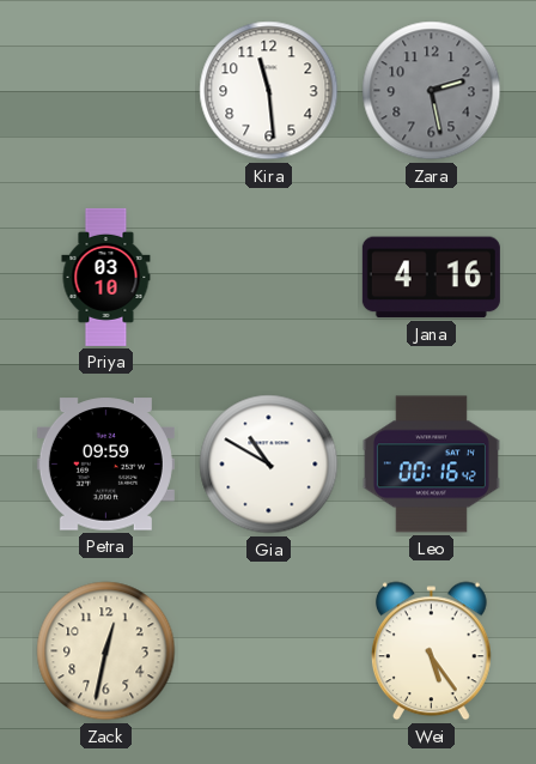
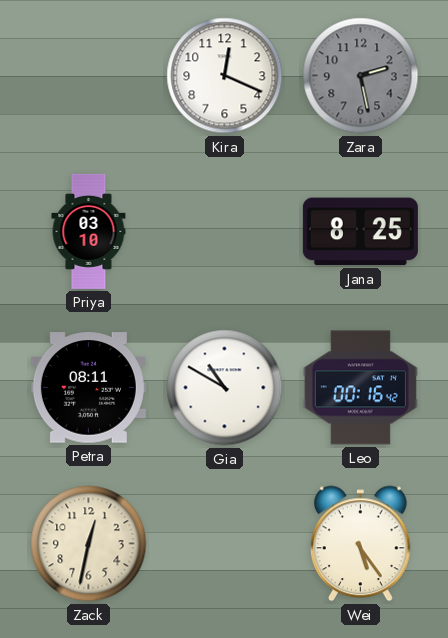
Kira: 11:29 -> 12:19
Jana: 4:16 -> 8:25
Petra: 09:59 -> 08:11
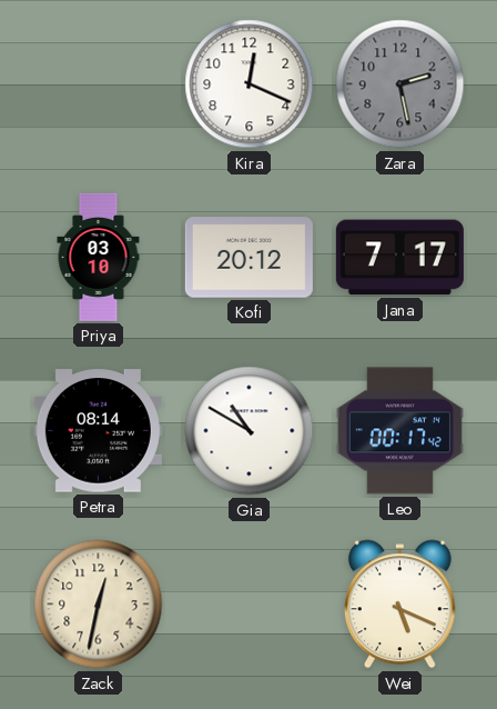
Kofi: none -> 20:12
Jana: 8:25 -> 7:17
Petra: 08:11 -> 08:14
Leo: 00:16 -> 00:17
Wei: 5:24 -> 5:19
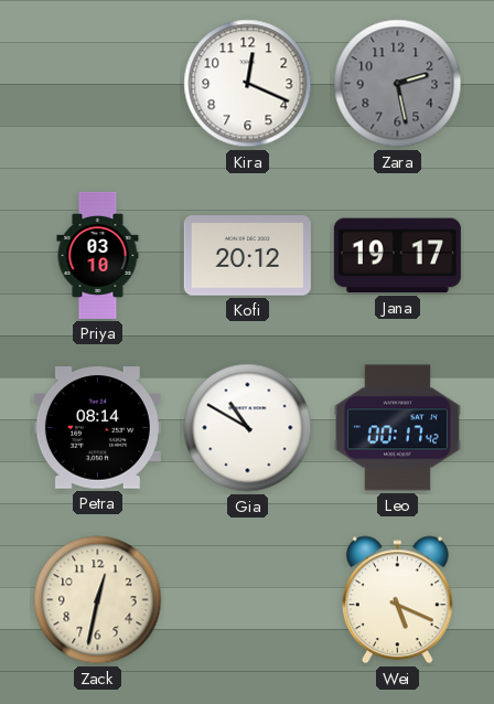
Jana: 7:17 -> 19:17
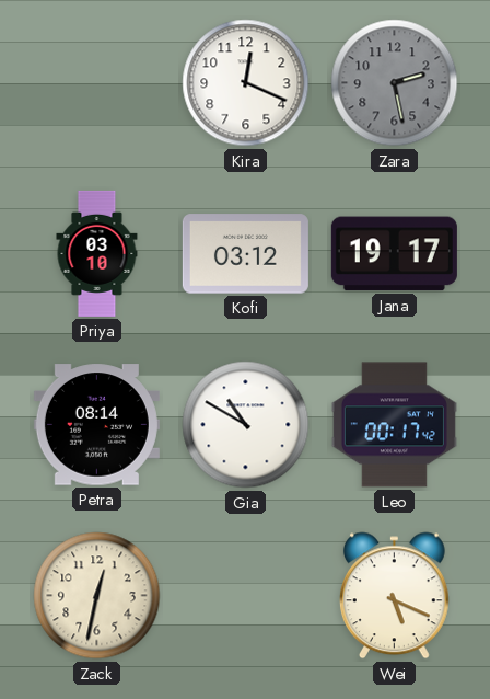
Kofi: 20:12 -> 03:12
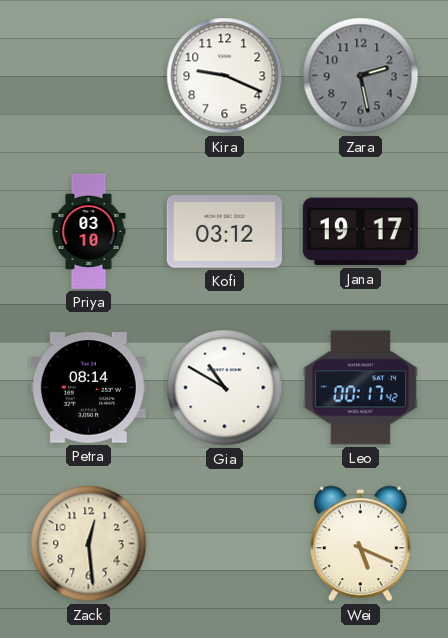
Kira: 12:19 -> 9:19
Zack: 12:32 -> 12:29
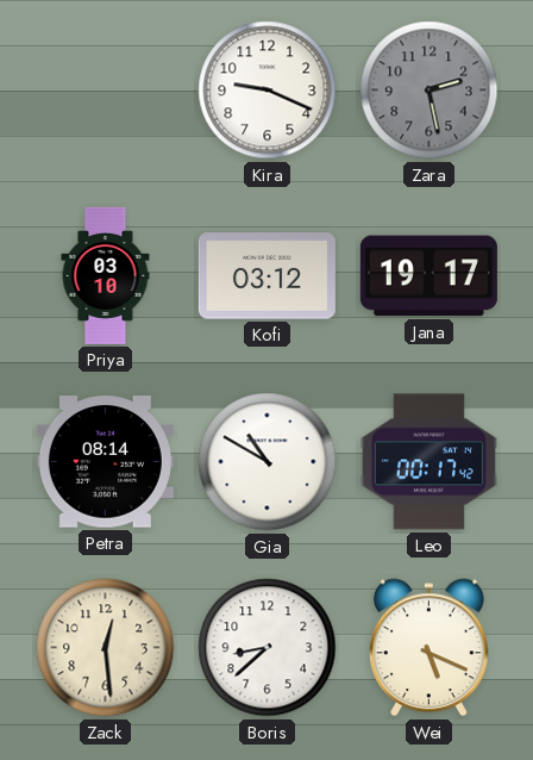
Boris: none -> 8:38
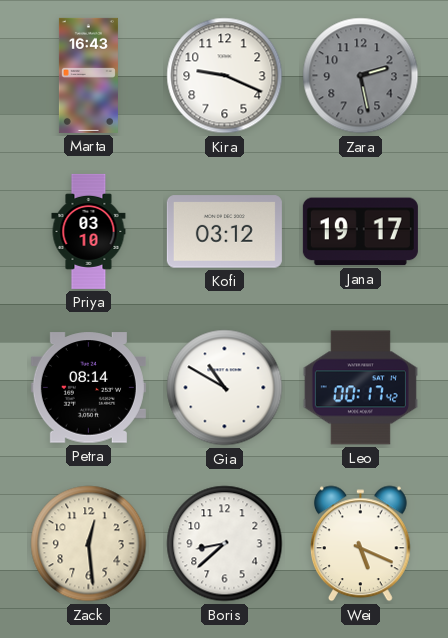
Marta: none -> 16:43
